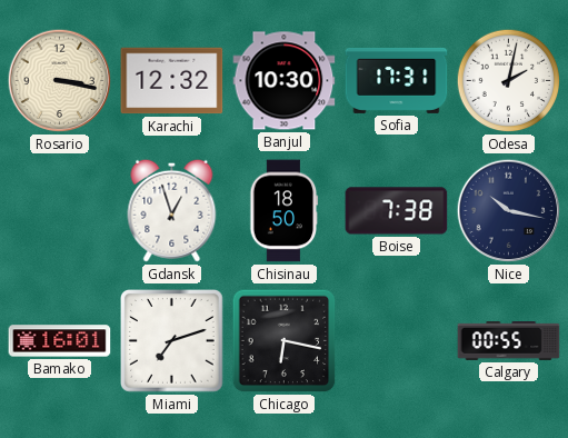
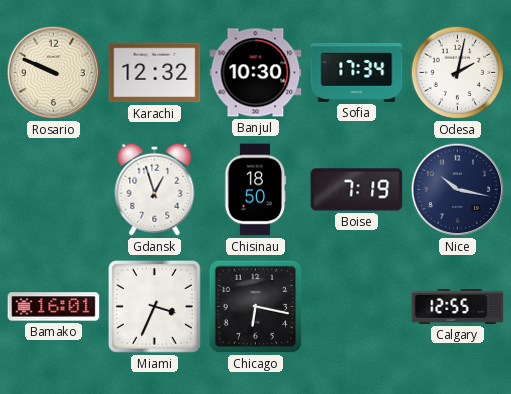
Rosario: 3:17 -> 9:49
Sofia: 17:31 -> 17:34
Boise: 7:38 -> 7:19
Miami: 7:12 -> 3:34
Calgary: 00:55 -> 12:55
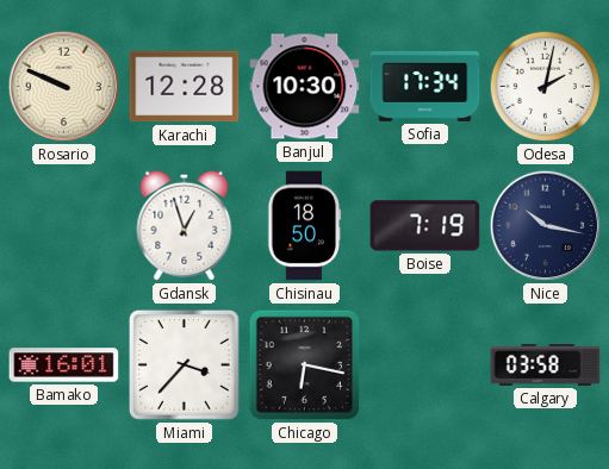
Karachi: 12:32 -> 12:28
Miami: 3:34 -> 3:37
Calgary: 12:55 -> 03:58
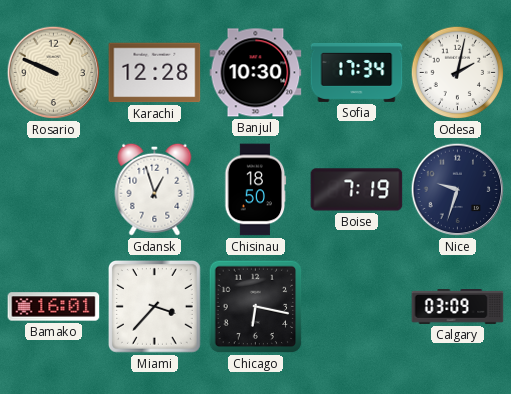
Nice: 10:17 -> 9:33
Calgary: 03:58 -> 03:09
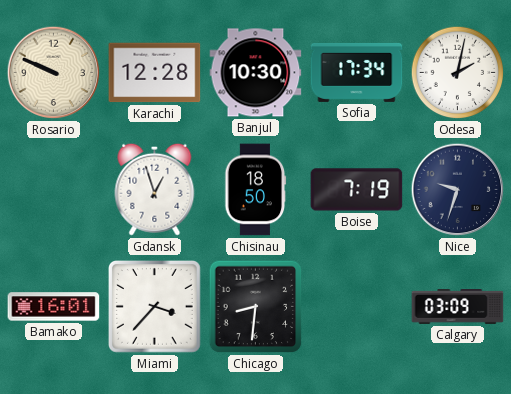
Chicago: 6:17 -> 8:31
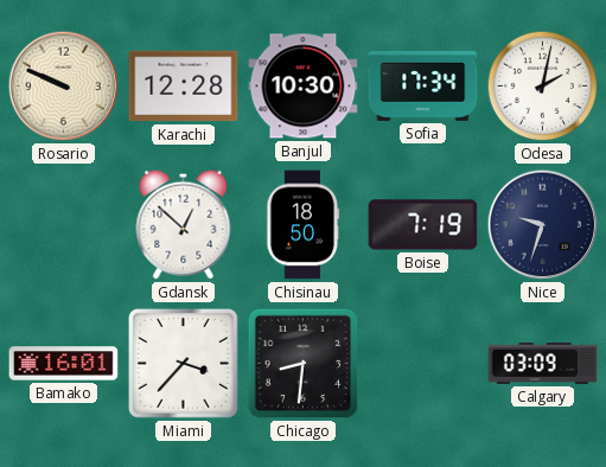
Gdansk: 12:57 -> 12:52
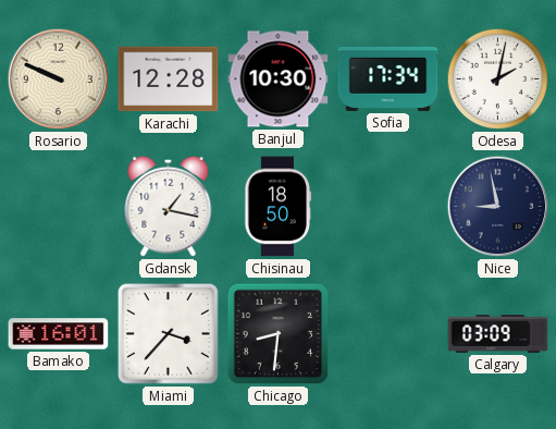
Gdansk: 12:52 -> 1:17
Boise: 7:19 -> none
Nice: 9:33 -> 8:58
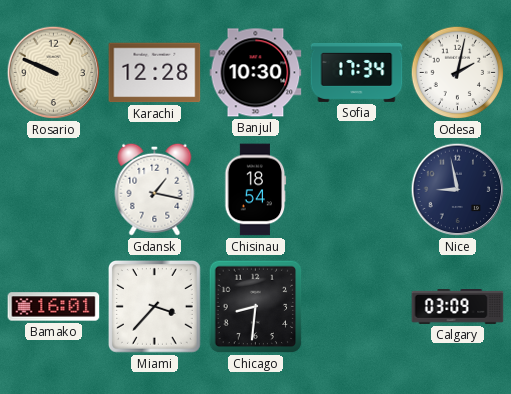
Chisinau: 18:50 -> 18:54
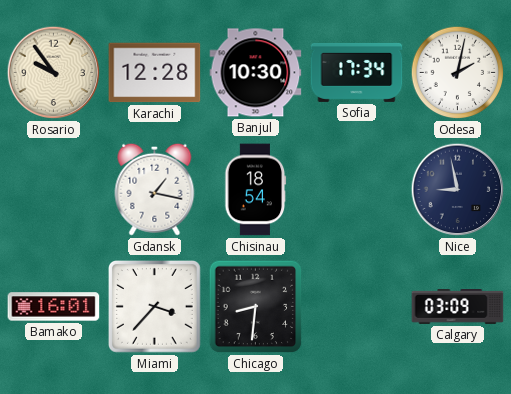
Rosario: 9:49 -> 9:54
